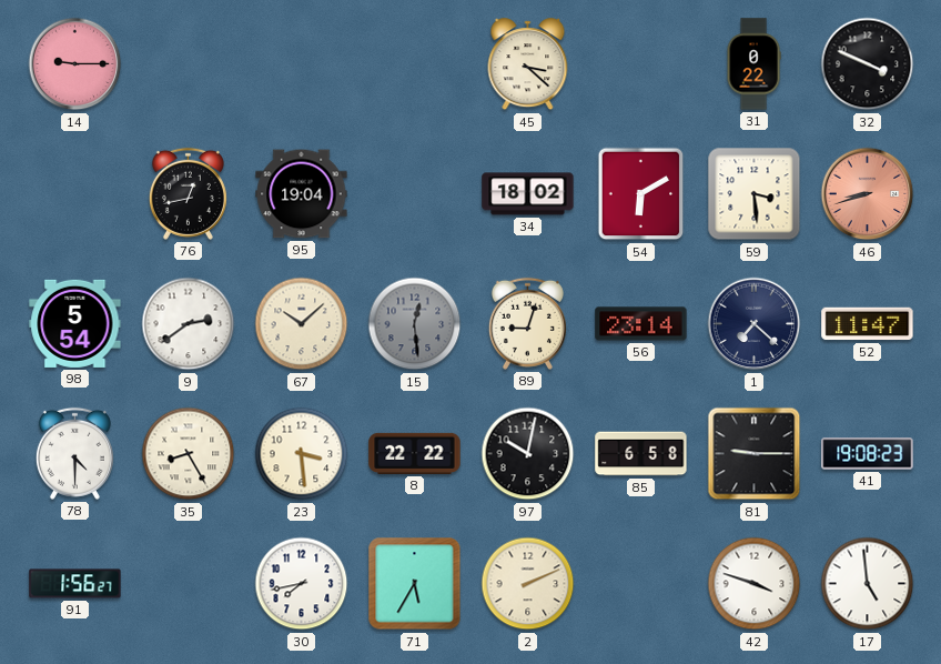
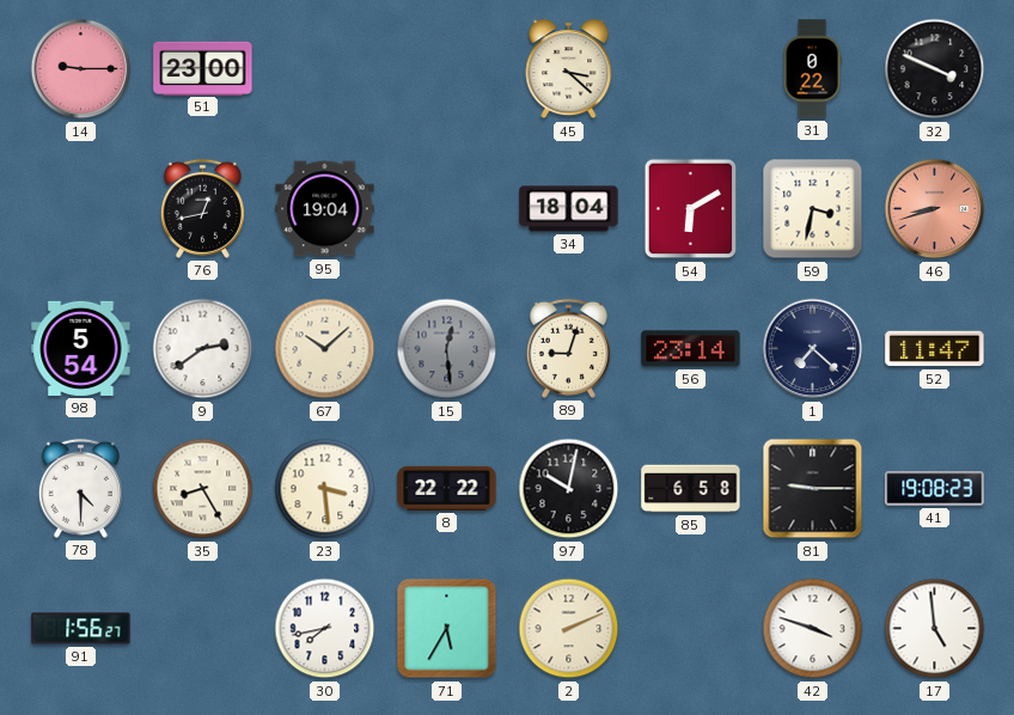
51: none -> 23:00
34: 18:02 -> 18:04
59: 3:29 -> 3:32
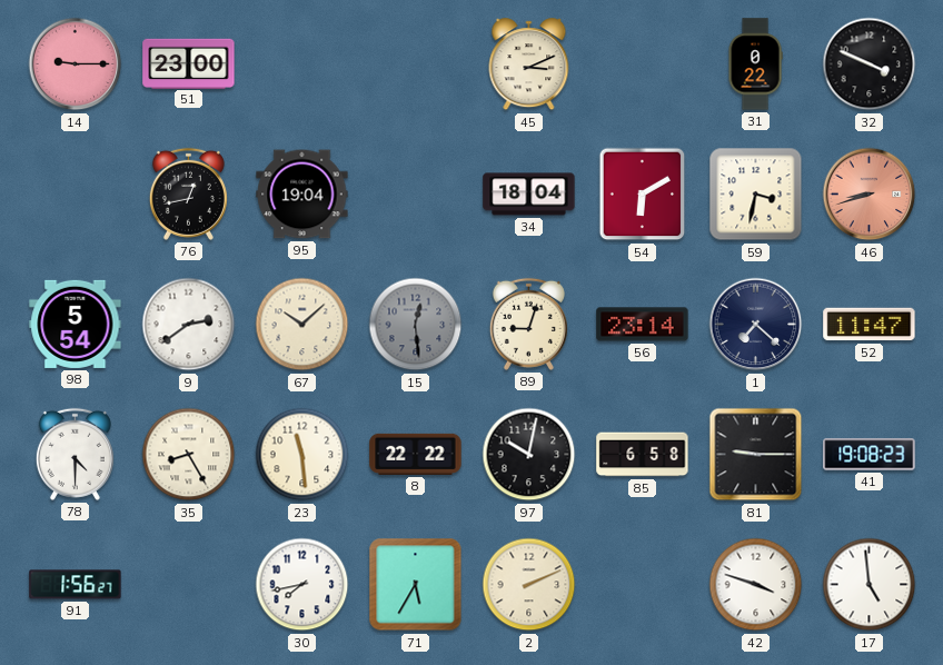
45: 3:22 -> 3:11
23: 3:29 -> 11:29
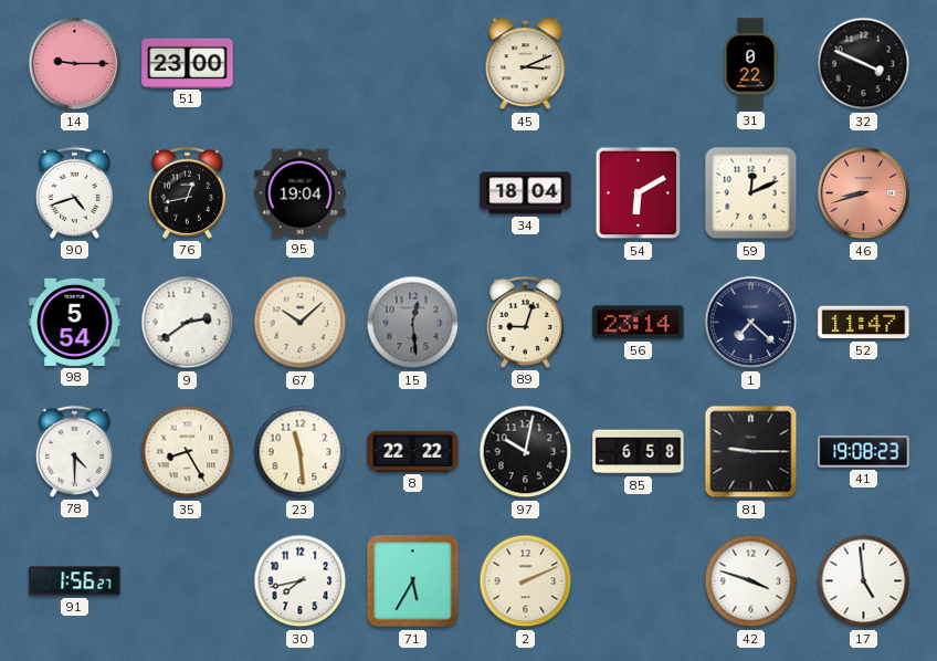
90: none -> 4:42
59: 3:32 -> 12:11
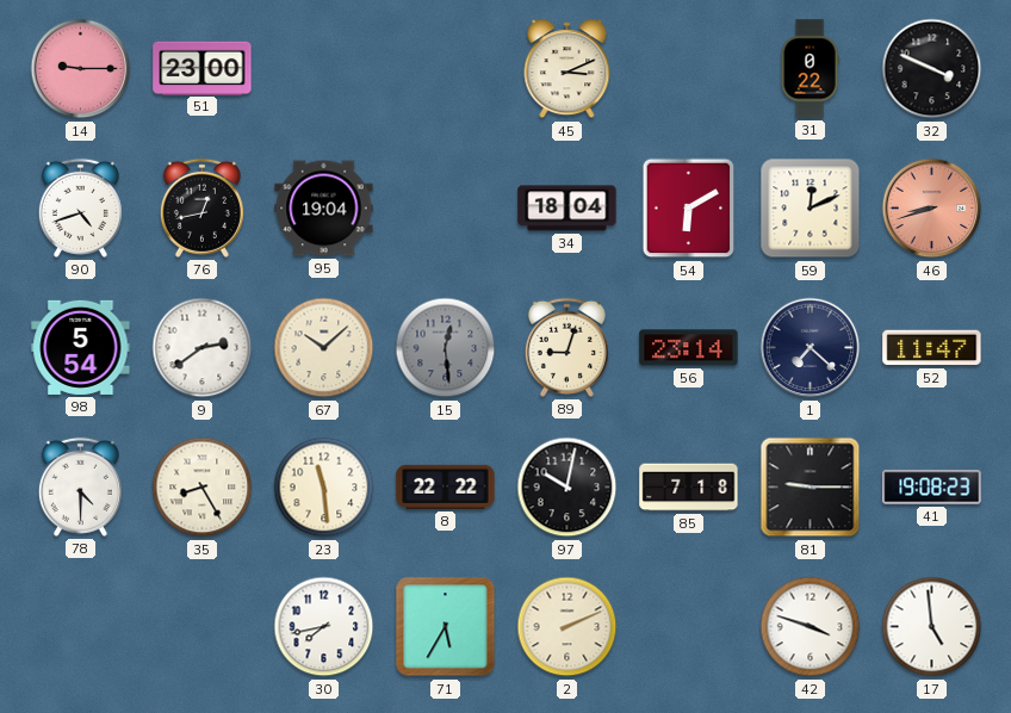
85: 6:58 -> 7:18
91: 1:56 -> none
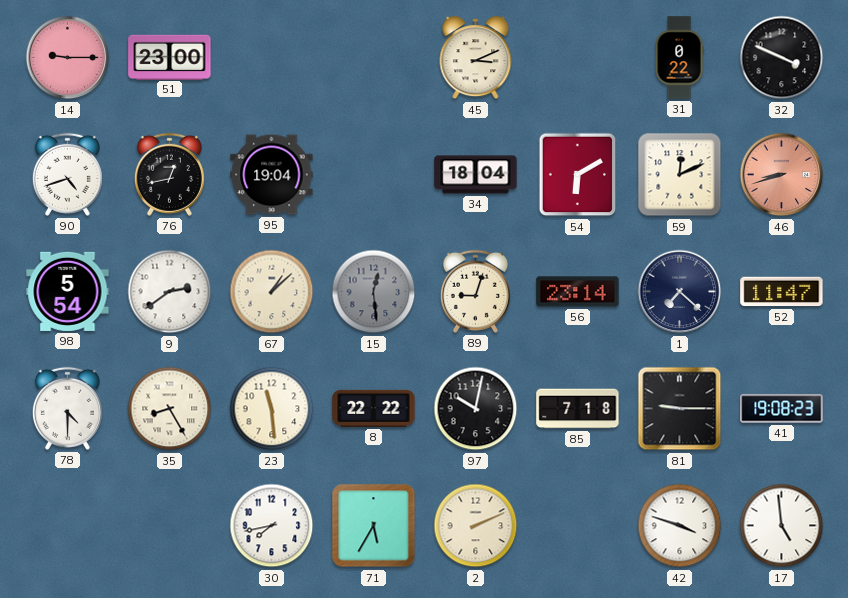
67: 10:08 -> 1:08
